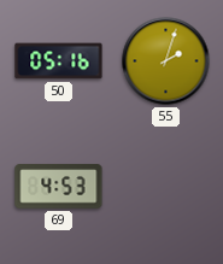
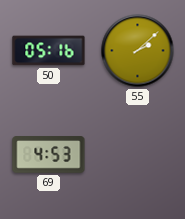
55: 2:03 -> 2:08
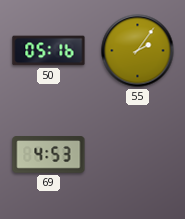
55: 2:08 -> 2:06
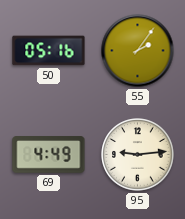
69: 4:53 -> 4:49
95: none -> 9:14
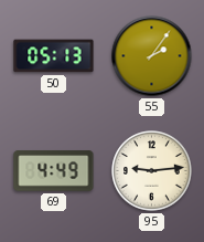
50: 05:16 -> 05:13
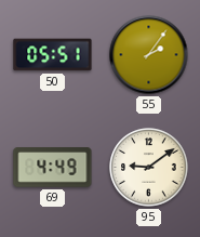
50: 05:13 -> 05:51
95: 9:14 -> 9:09
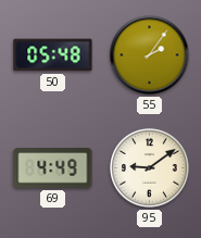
50: 05:51 -> 05:48
